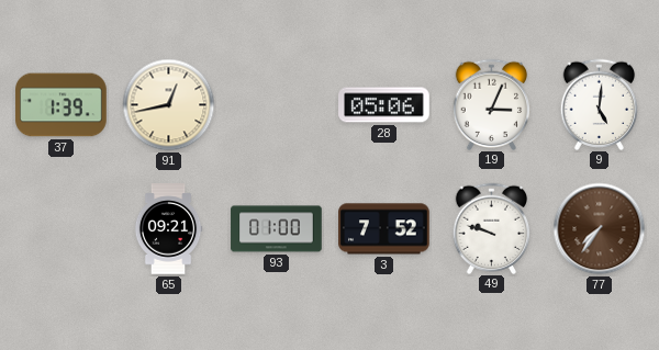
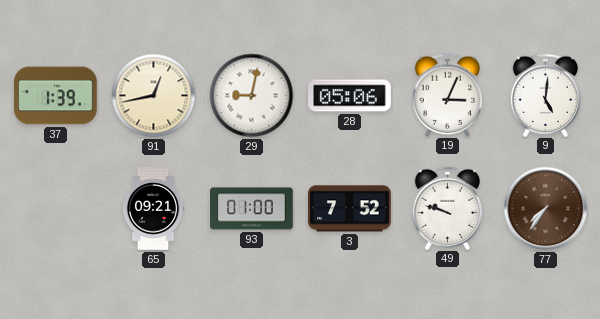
29: none -> 9:02
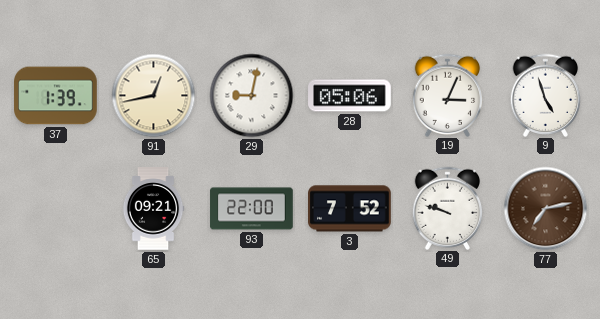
9: 5:01 -> 4:57
93: 01:00 -> 22:00
77: 7:36 -> 7:13
